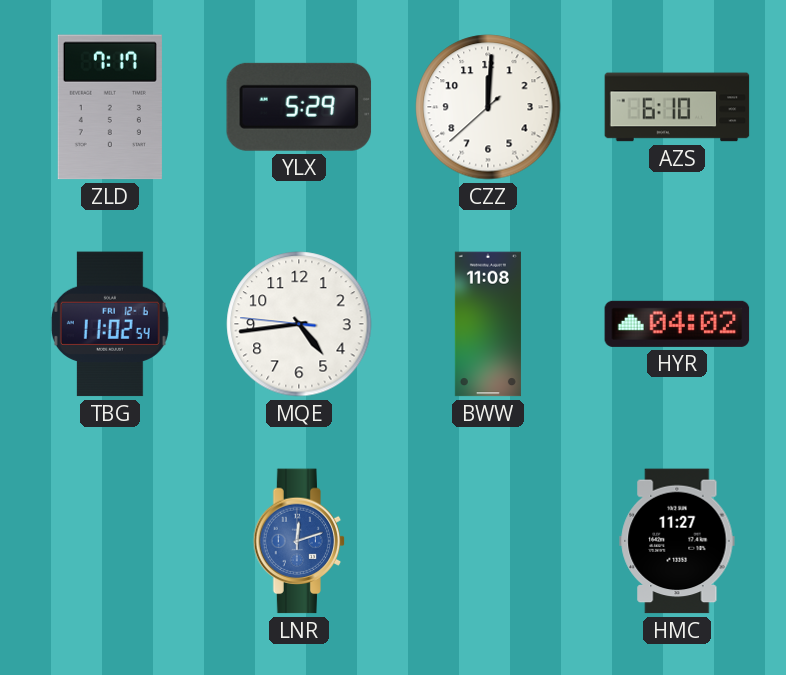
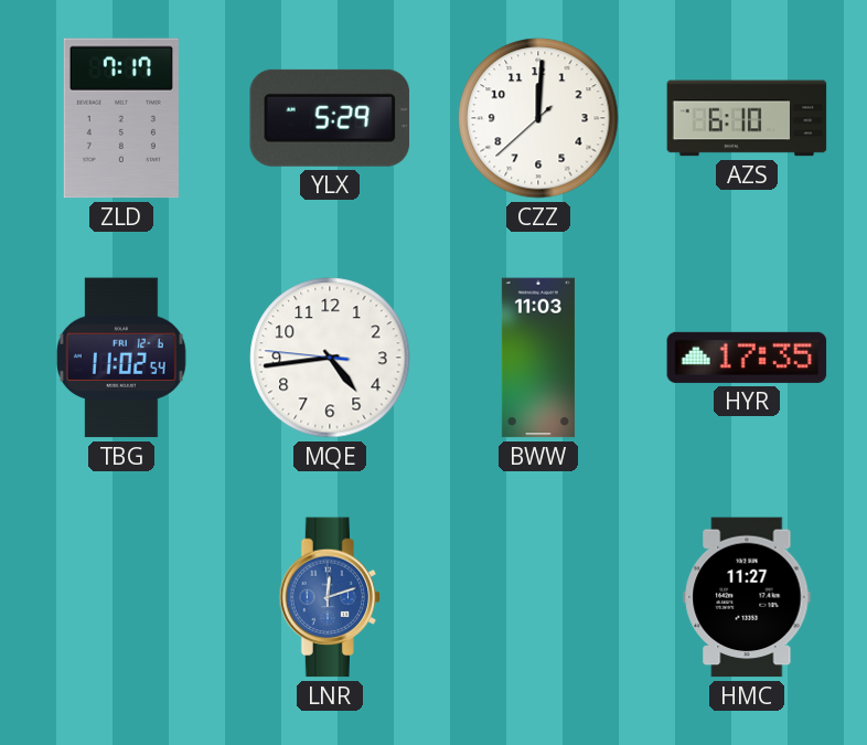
BWW: 11:08 -> 11:03
HYR: 04:02 -> 17:35
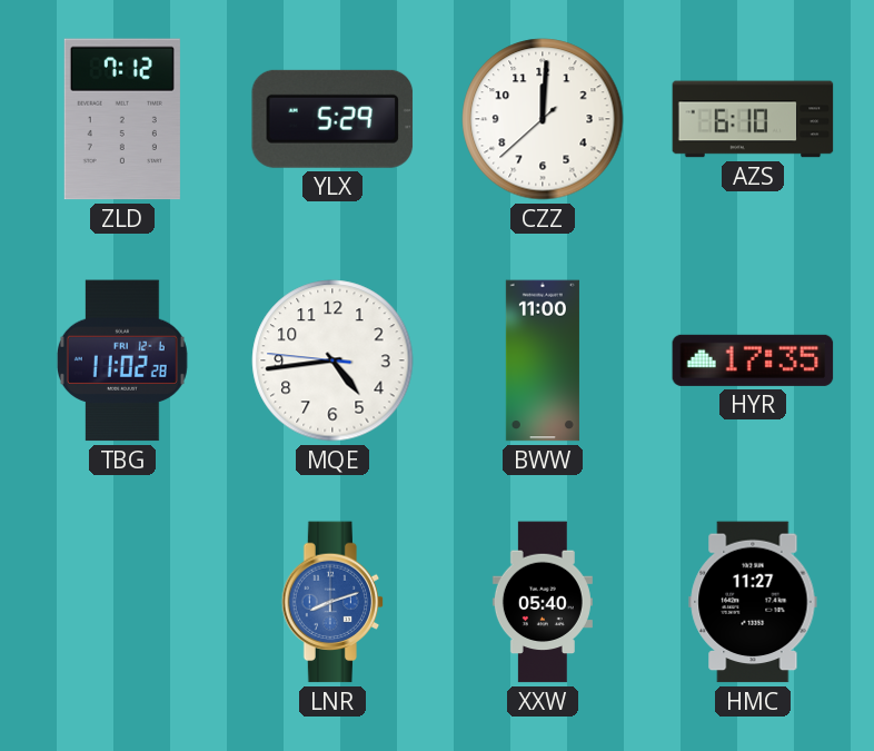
ZLD: 7:17 -> 7:12
TBG: 11:02:54 -> 11:02:28
BWW: 11:03 -> 11:00
LNR: 12:12 -> 8:12
XXW: none -> 05:40
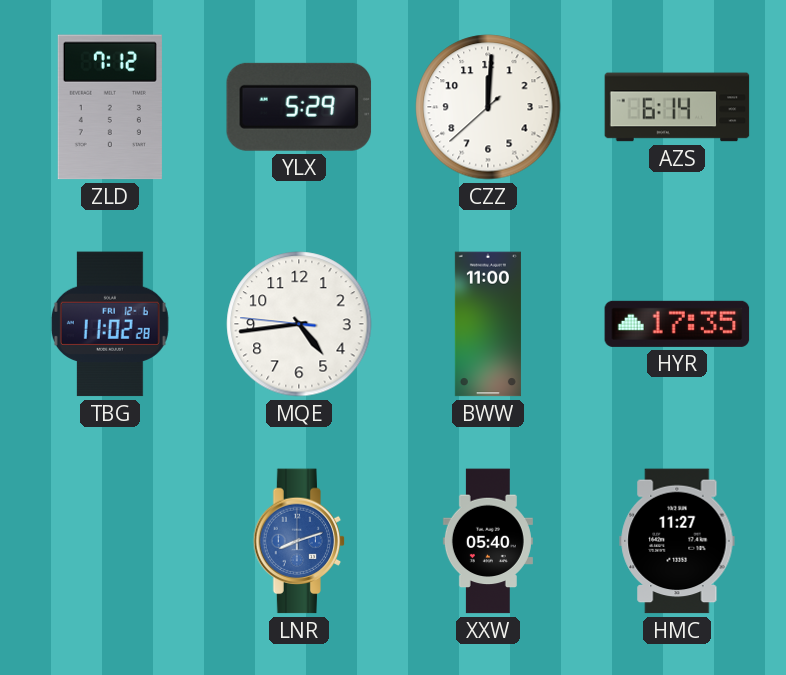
AZS: 6:10 -> 6:14
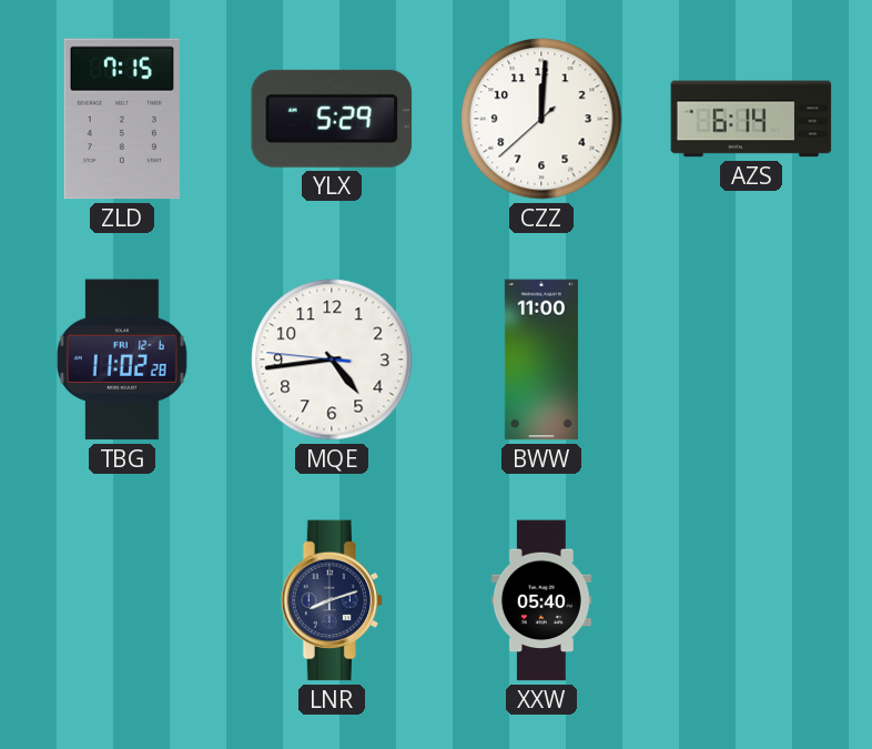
ZLD: 7:12 -> 7:15
HYR: 17:35 -> none
LNR dial: blue -> navy
HMC: 11:27 -> none
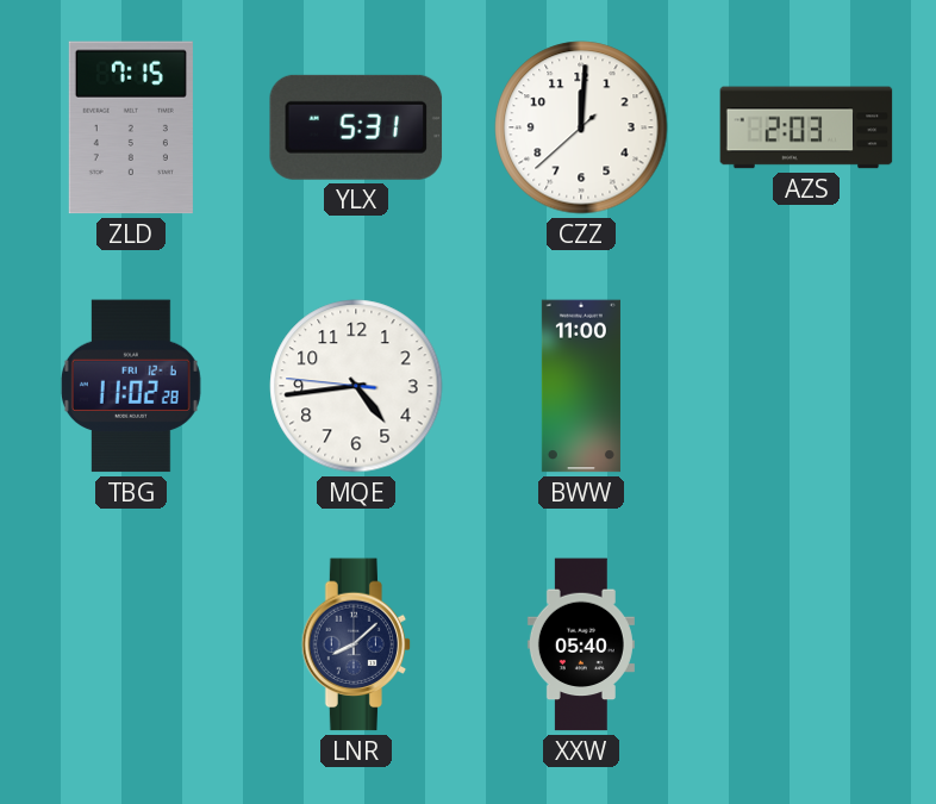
YLX: 5:29 -> 5:31
AZS: 6:14 -> 2:03
LNR: 8:12 -> 8:08
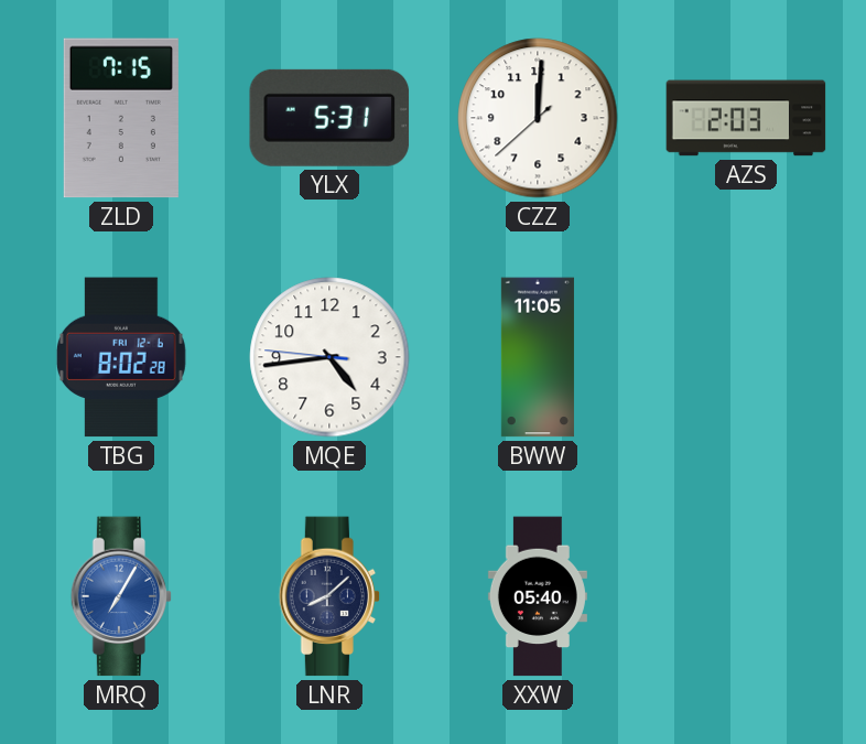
TBG: 11:02 -> 8:02
BWW: 11:00 -> 11:05
MRQ: none -> 7:05
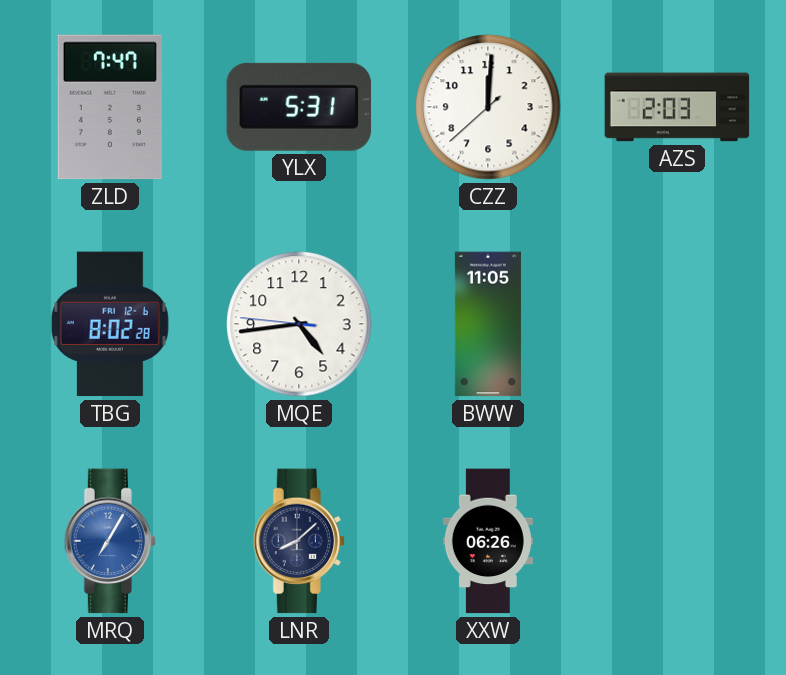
ZLD: 7:15 -> 7:47
XXW: 05:40 -> 06:26
